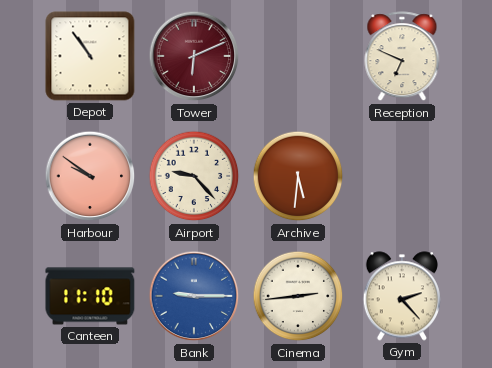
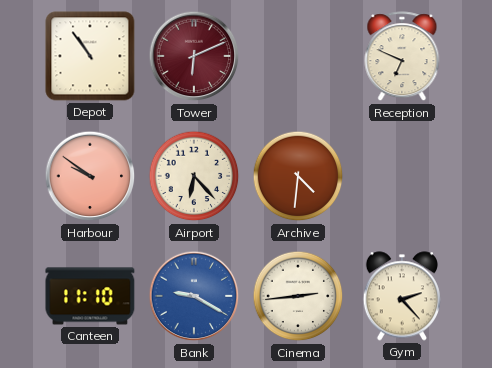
Airport: 9:23 -> 6:23
Archive: 5:31 -> 4:31
Bank: 9:15 -> 9:20
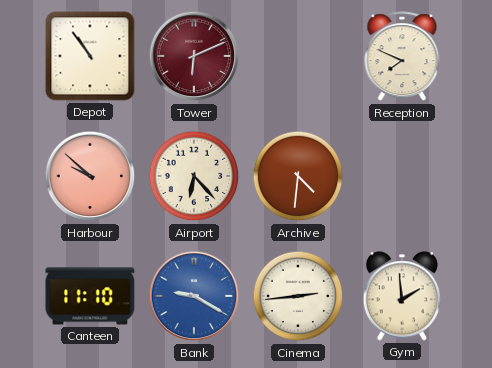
Reception: 6:49 -> 7:49
Harbour: 9:51 -> 9:52
Gym: 2:23 -> 1:59
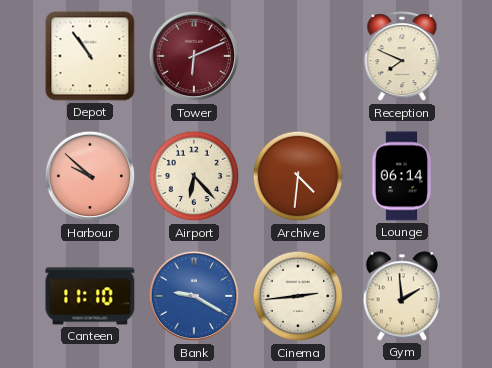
Lounge: none -> 06:14
